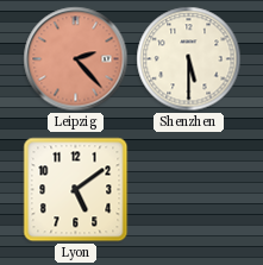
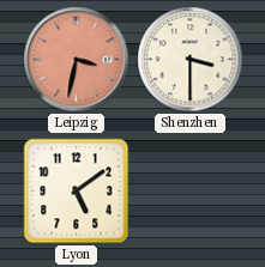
Leipzig: 2:23 -> 3:32
Shenzhen: 5:30 -> 3:30
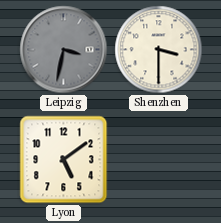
Leipzig dial: salmon -> grey
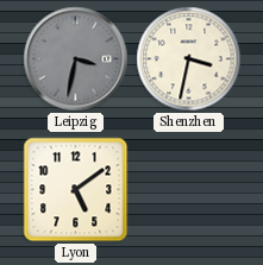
Shenzhen: 3:30 -> 3:32
